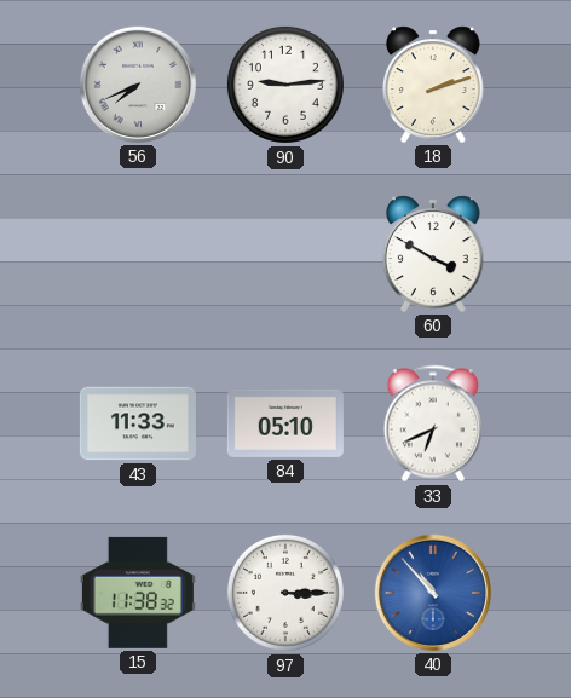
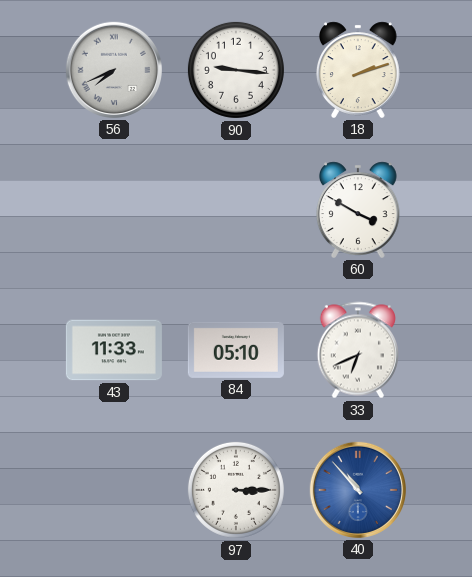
90: 9:14 -> 9:16
15: 11:38 -> none
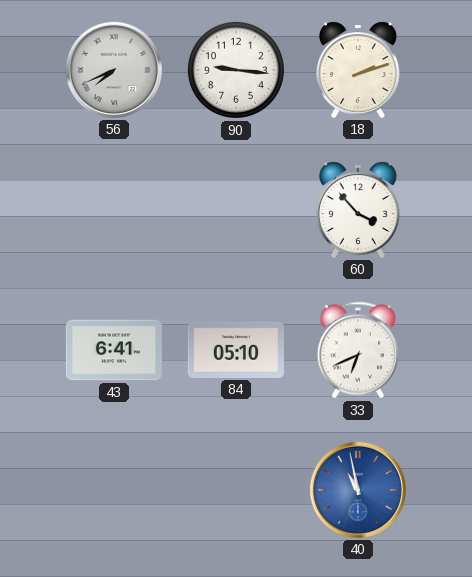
60: 3:50 -> 3:53
43: 11:33 -> 6:41
97: 3:15 -> none
40: 10:53 -> 10:58
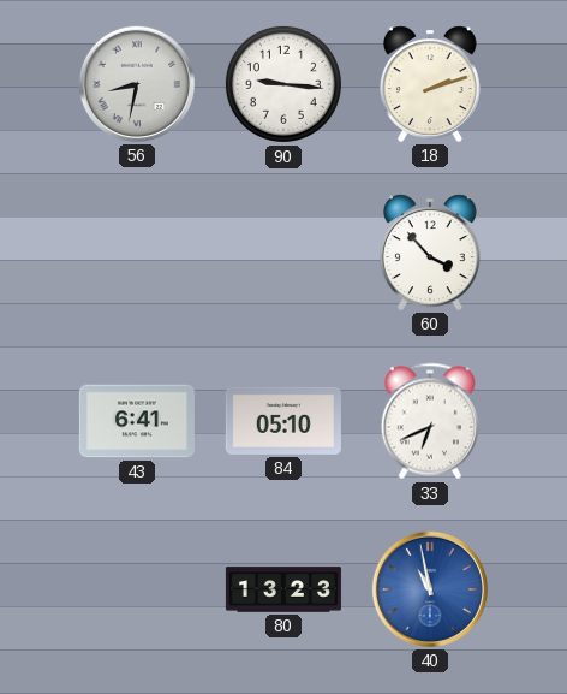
56: 7:41 -> 8:32
80: none -> 13:23
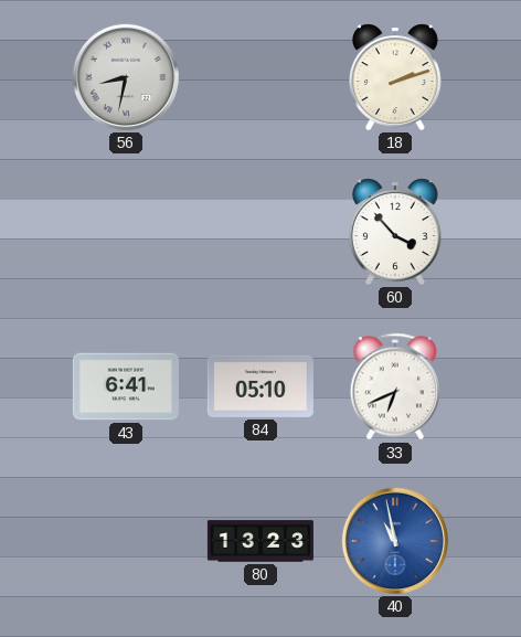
90: 9:16 -> none
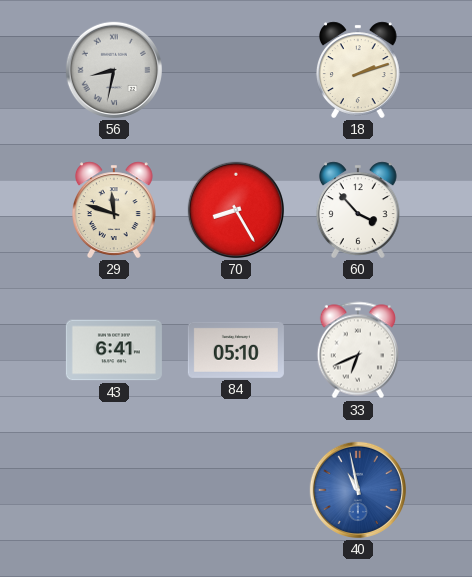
29: none -> 11:48
70: none -> 8:25
80: 13:23 -> none
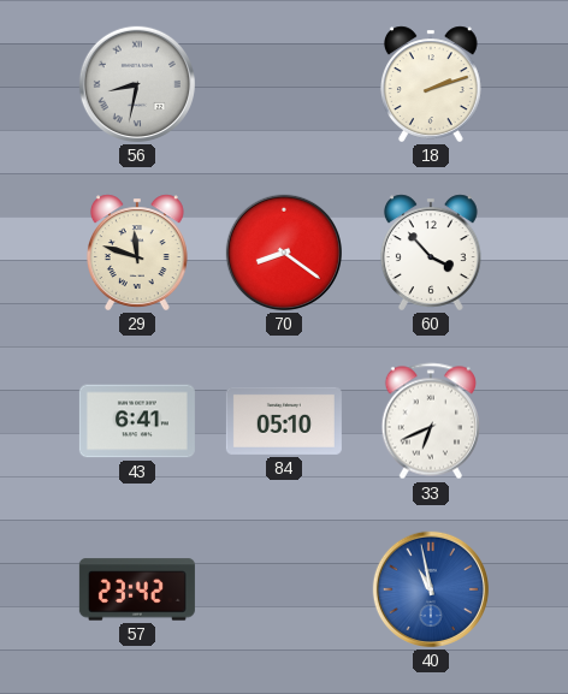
70: 8:25 -> 8:21
57: none -> 23:42
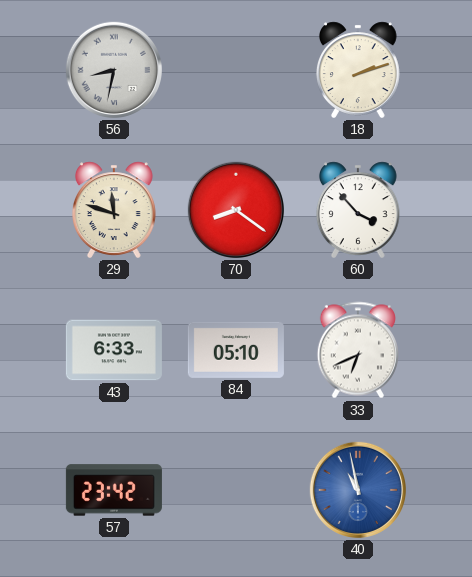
43: 6:41 -> 6:33
